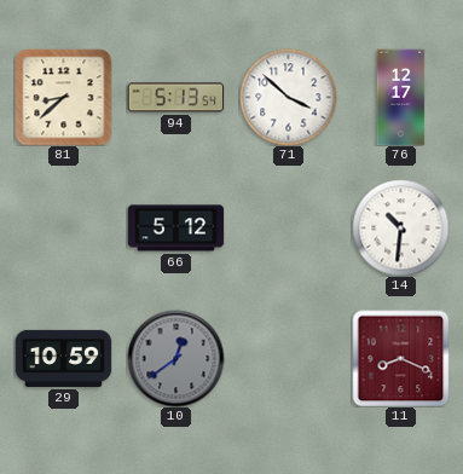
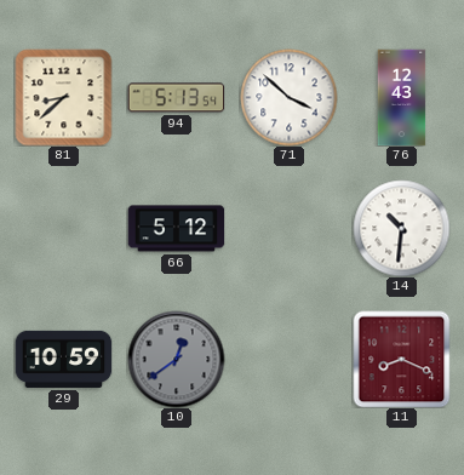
76: 12:17 -> 12:43
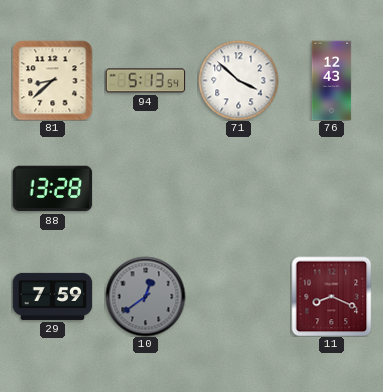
88: none -> 13:28
66: 5:12 -> none
14: 10:31 -> none
29: 10:59 -> 7:59
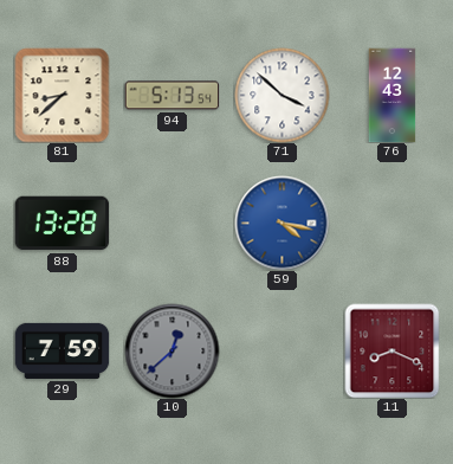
59: none -> 4:17
10: 12:39 -> 12:38
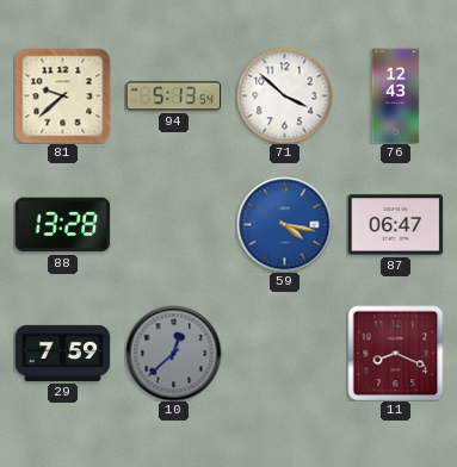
81: 8:38 -> 9:38
87: none -> 06:47
